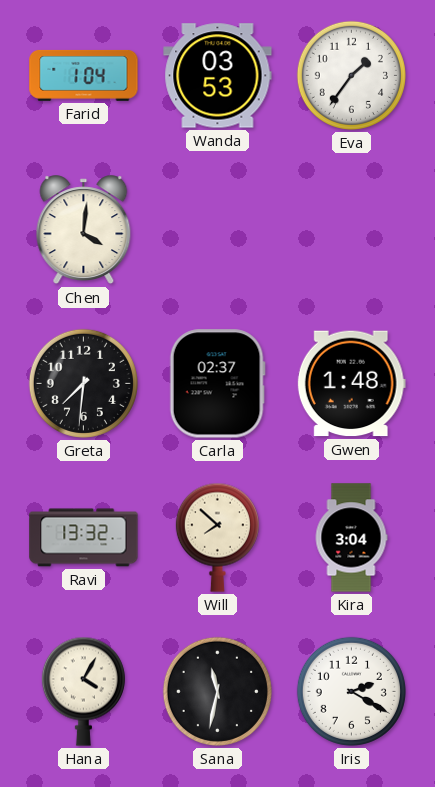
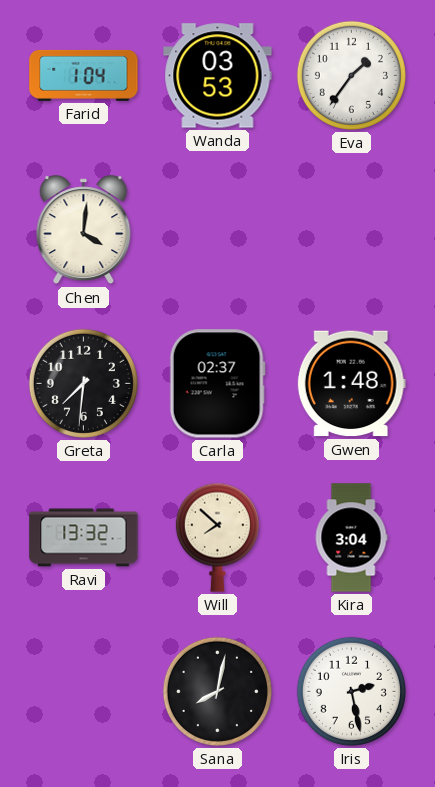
Hana: 4:05 -> none
Sana: 11:32 -> 8:02
Iris: 2:20 -> 2:28
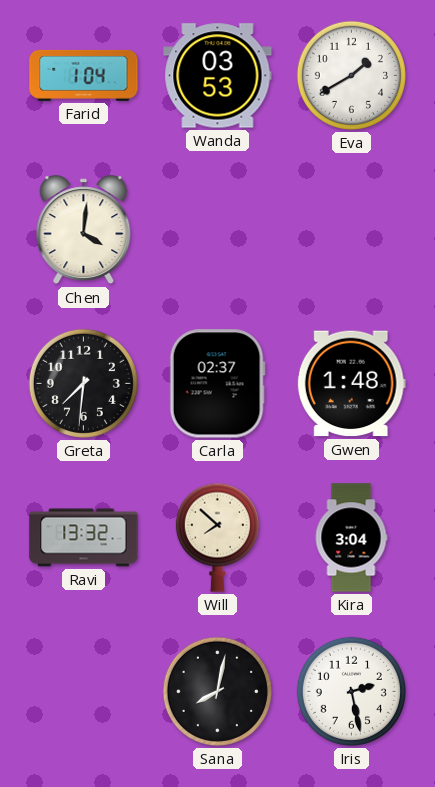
Eva: 1:36 -> 1:40
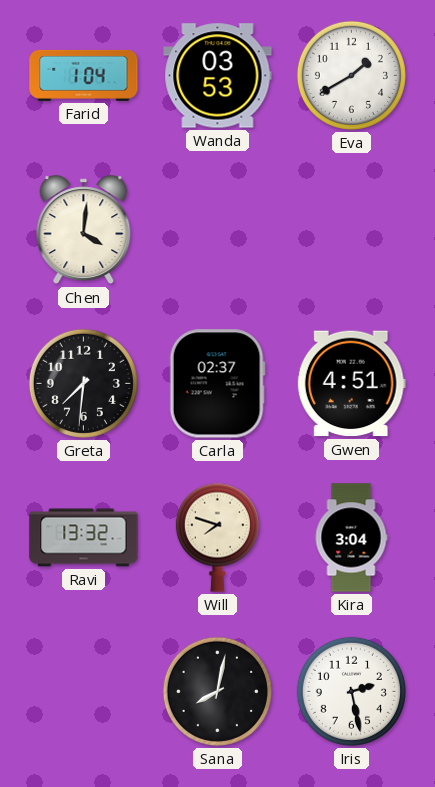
Gwen: 1:48 -> 4:51
Will: 7:52 -> 7:48
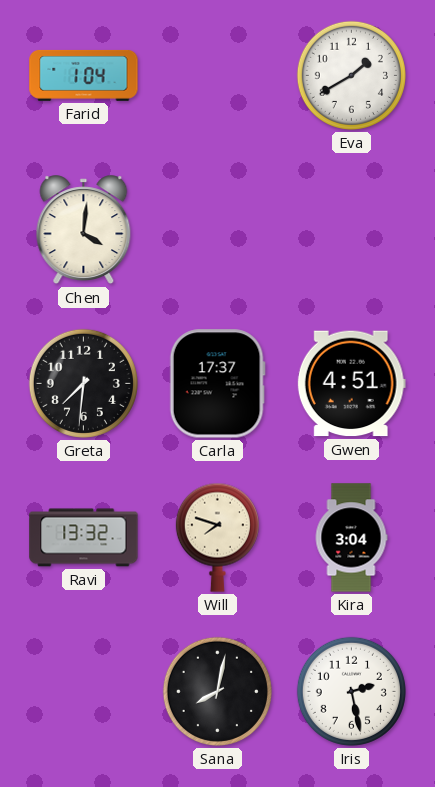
Wanda: 03:53 -> none
Carla: 02:37 -> 17:37
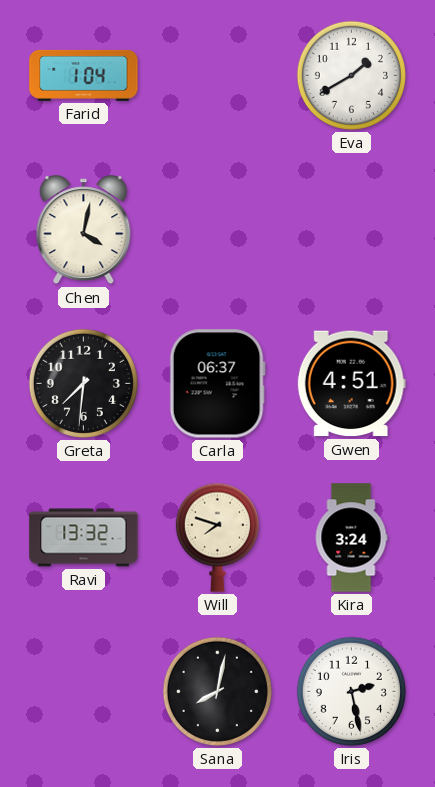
Chen: 4:01 -> 4:02
Carla: 17:37 -> 06:37
Kira: 3:04 -> 3:24
